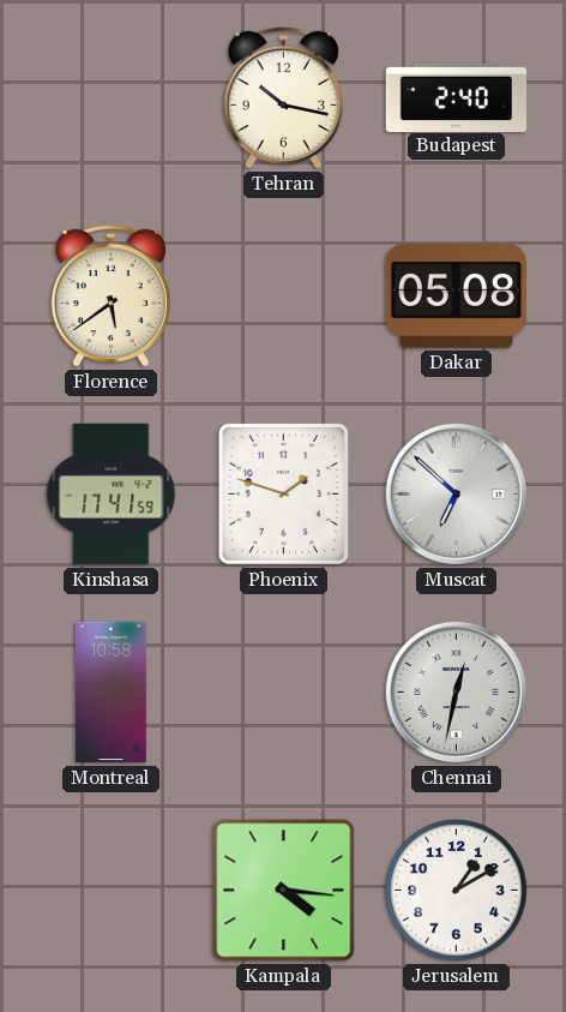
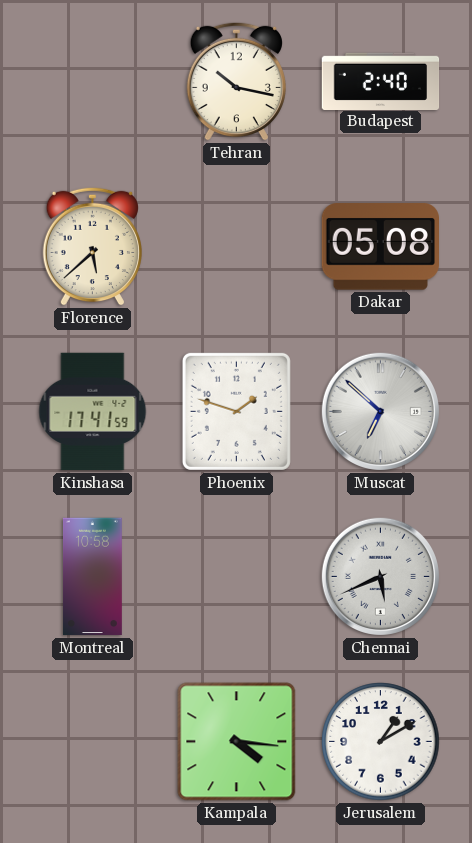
Florence: 5:39 -> 5:38
Chennai: 12:32 -> 5:41
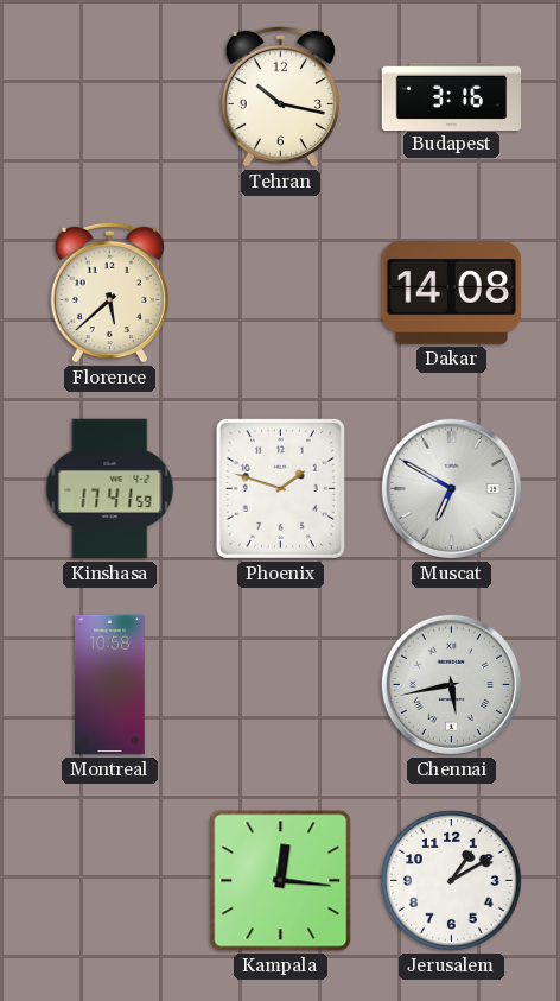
Budapest: 2:40 -> 3:16
Dakar: 05:08 -> 14:08
Muscat: 6:52 -> 6:50
Chennai: 5:41 -> 5:43
Kampala: 4:16 -> 12:16
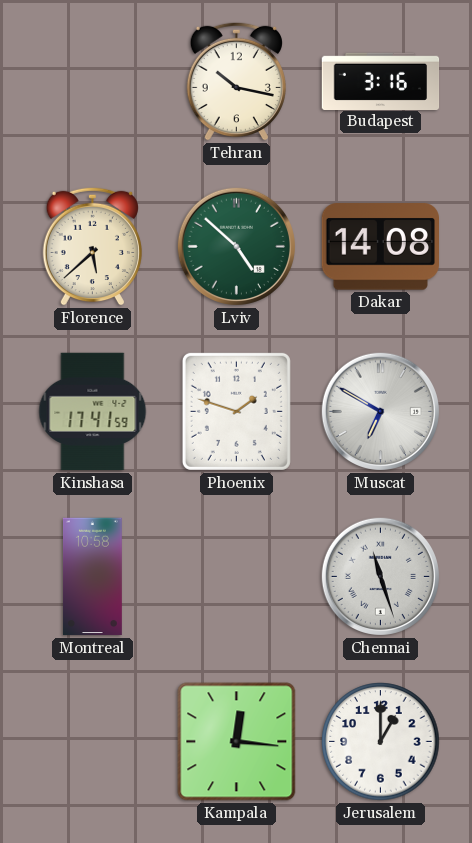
Lviv: none -> 4:52
Chennai: 5:43 -> 11:27
Jerusalem: 1:10 -> 1:00
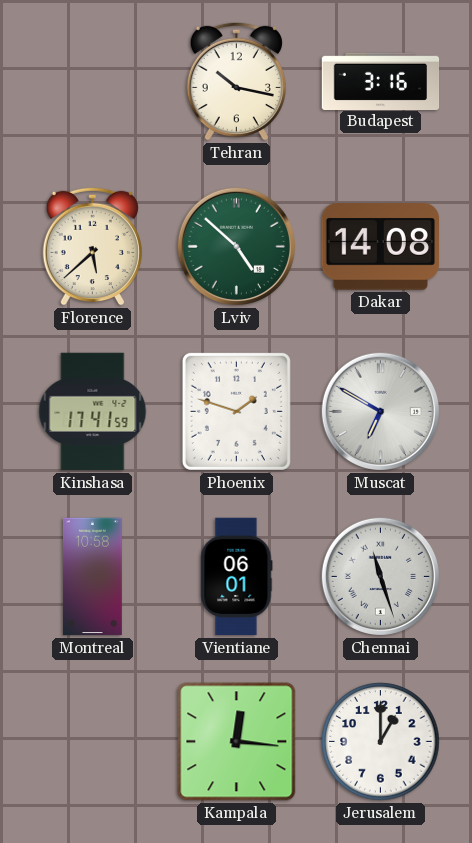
Vientiane: none -> 06:01
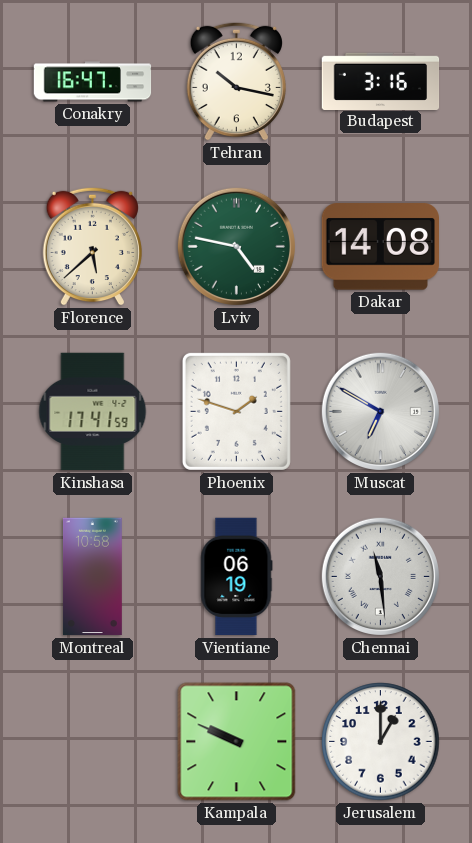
Conakry: none -> 16:47
Lviv: 4:52 -> 4:47
Vientiane: 06:01 -> 06:19
Chennai: 11:27 -> 11:29
Kampala: 12:16 -> 9:49
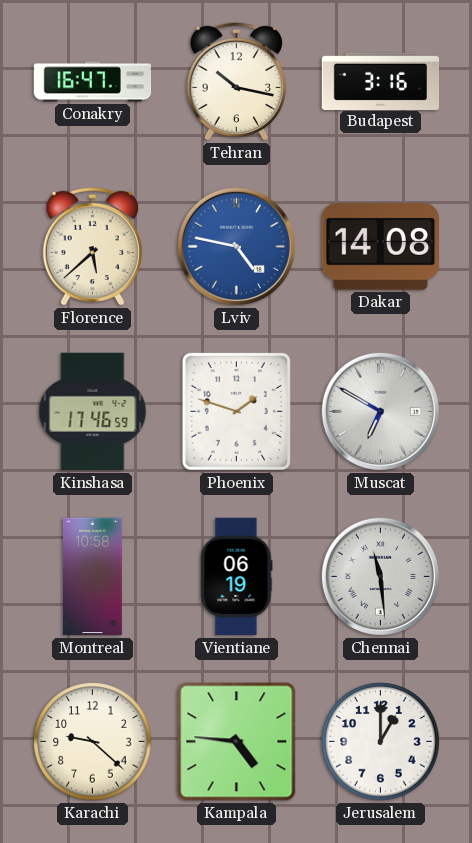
Lviv dial: green -> blue
Kinshasa: 17:41 -> 17:46
Karachi: none -> 9:22
Kampala: 9:49 -> 4:46
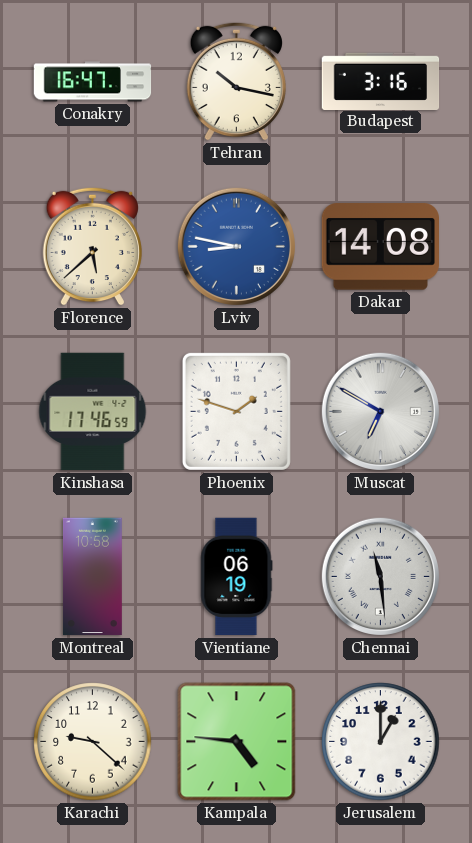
Lviv: 4:47 -> 8:47
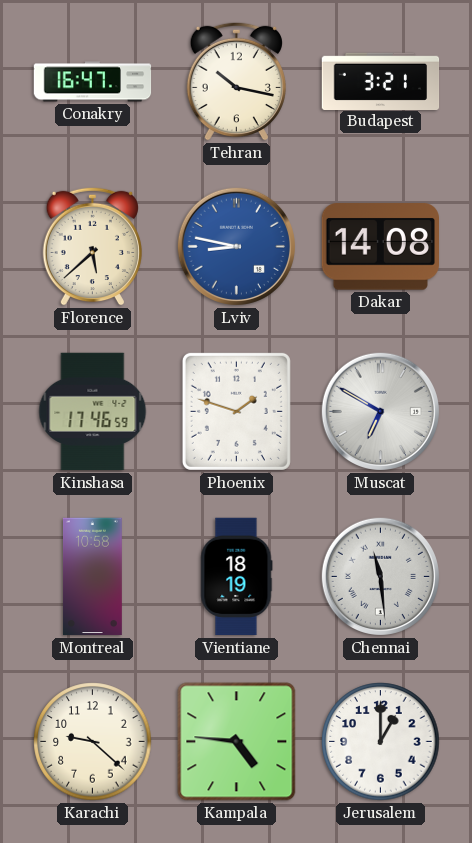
Budapest: 3:16 -> 3:21
Vientiane: 06:19 -> 18:19
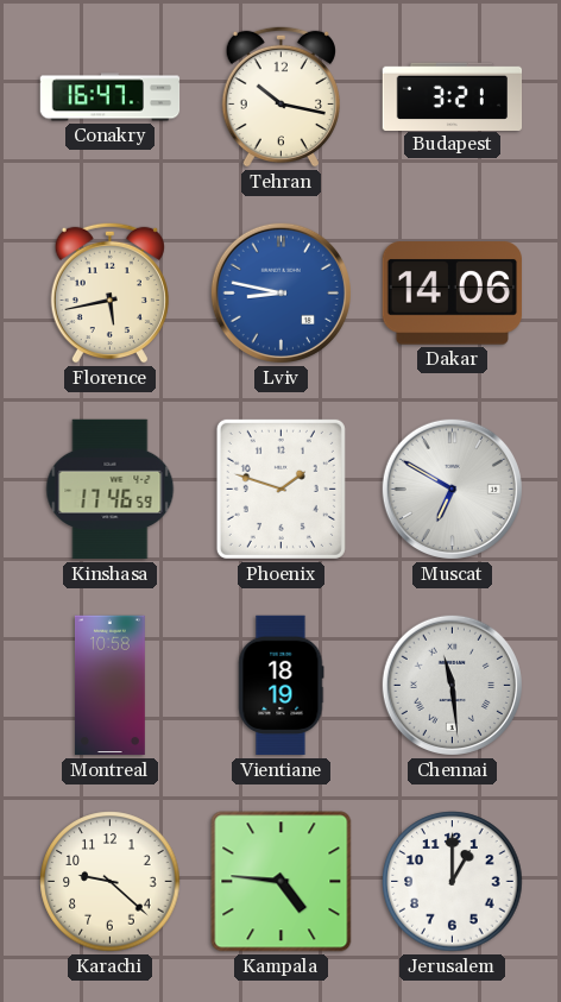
Florence: 5:38 -> 5:43
Dakar: 14:08 -> 14:06
